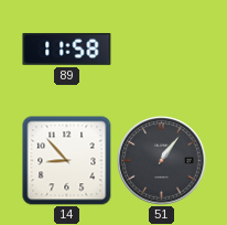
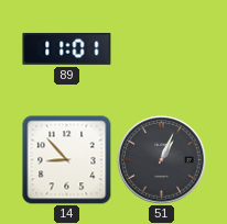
89: 11:58 -> 11:01
51: 1:06 -> 1:04
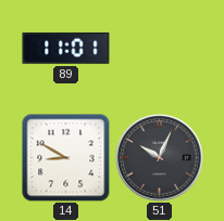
14: 8:53 -> 8:50
51: 1:04 -> 10:04
